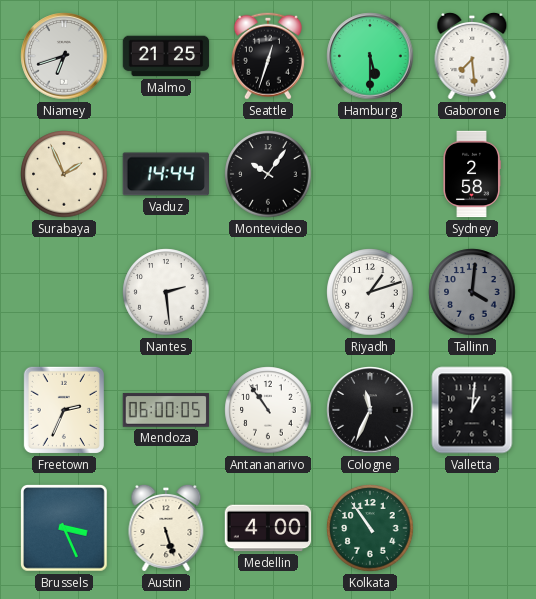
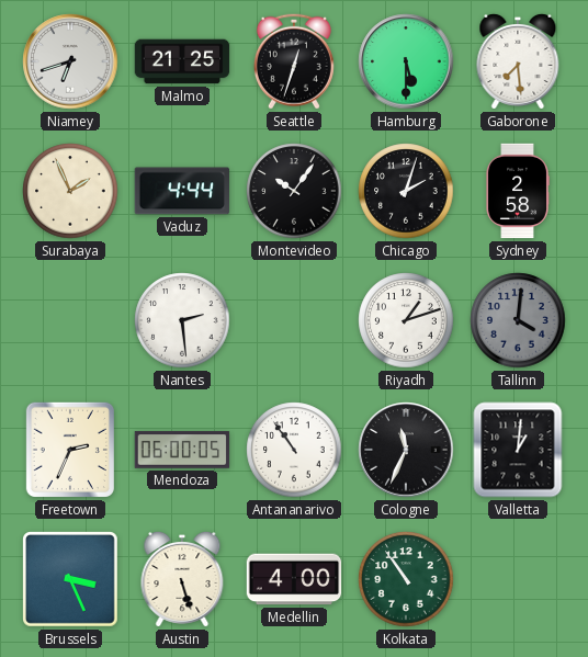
Vaduz: 14:44 -> 4:44
Chicago: none -> 2:03
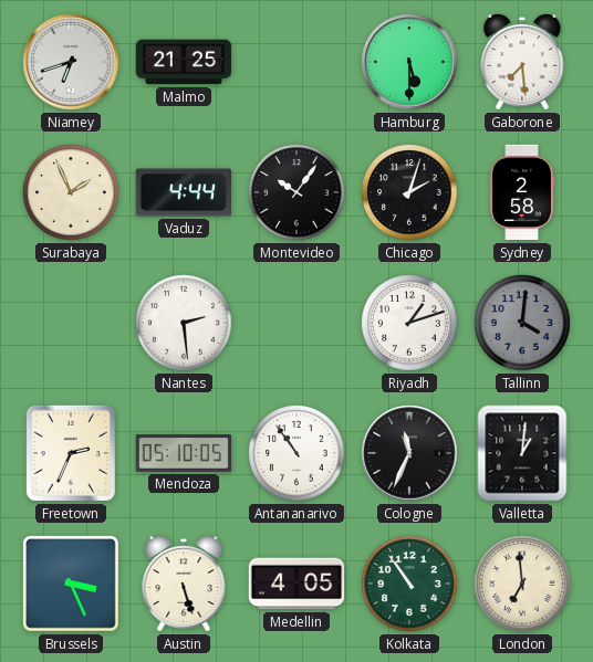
Seattle: 12:33 -> none
Mendoza: 06:00 -> 05:10
Medellin: 4:00 -> 4:05
London: none -> 6:59
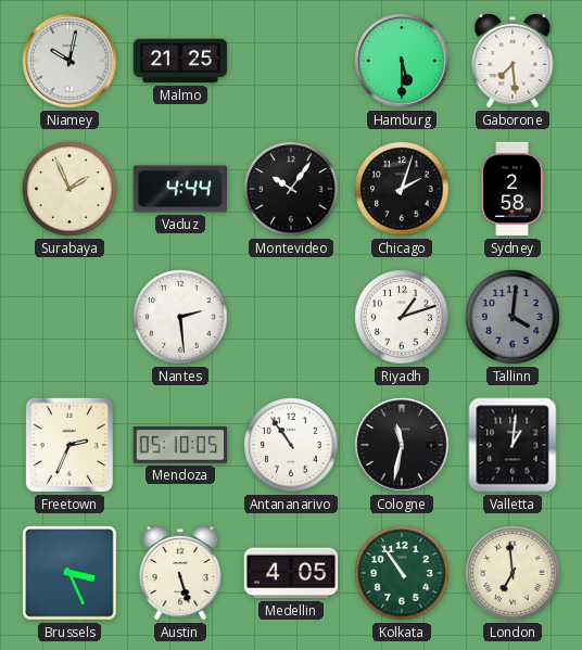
Niamey: 6:42 -> 10:02
Cologne: 11:34 -> 11:32
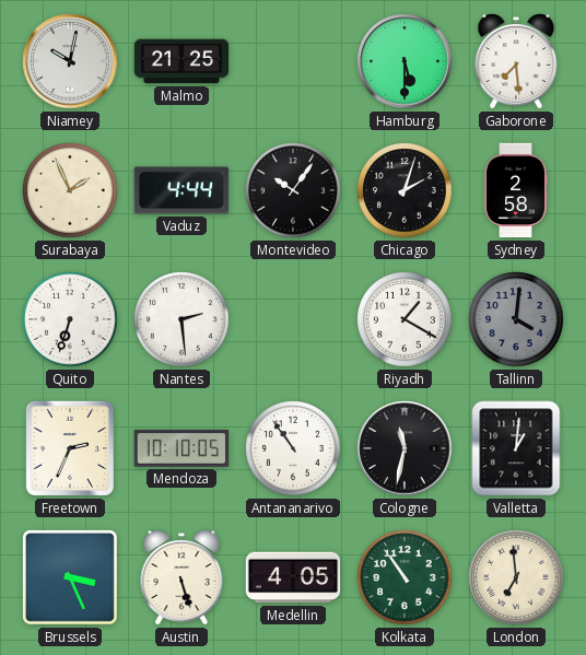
Quito: none -> 6:33
Riyadh: 1:12 -> 1:20
Mendoza: 05:10 -> 10:10
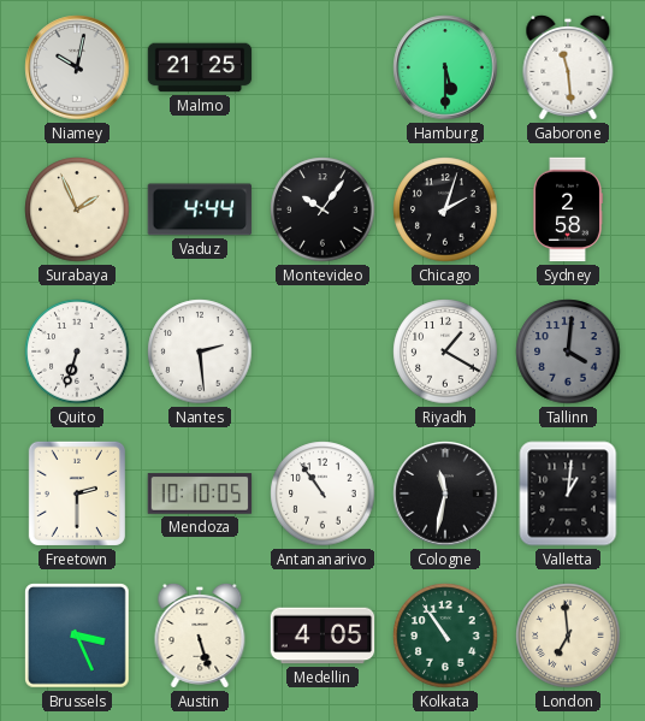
Gaborone: 7:29 -> 11:29
Freetown: 2:34 -> 2:30
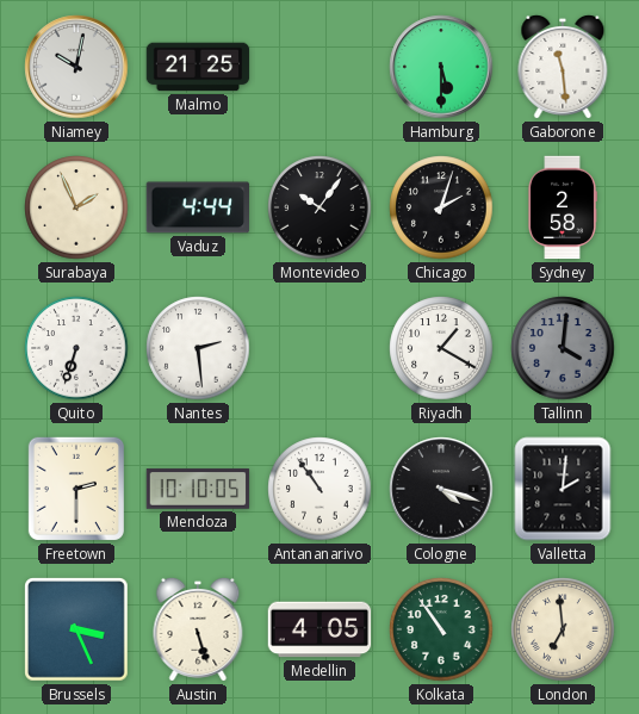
Cologne: 11:32 -> 4:18
Valletta: 1:01 -> 2:01
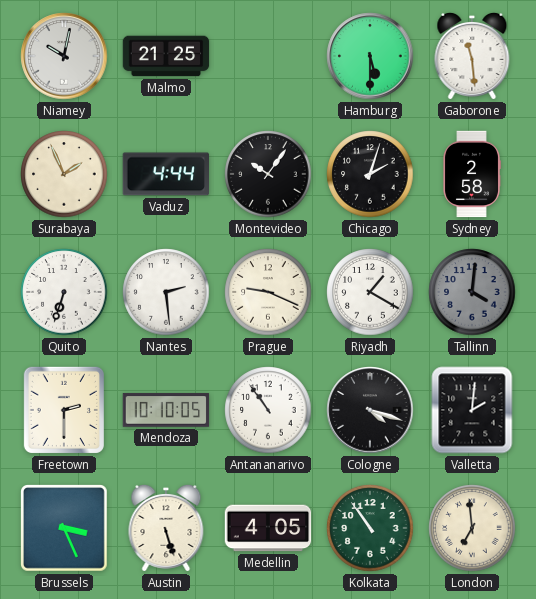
Prague: none -> 9:19
